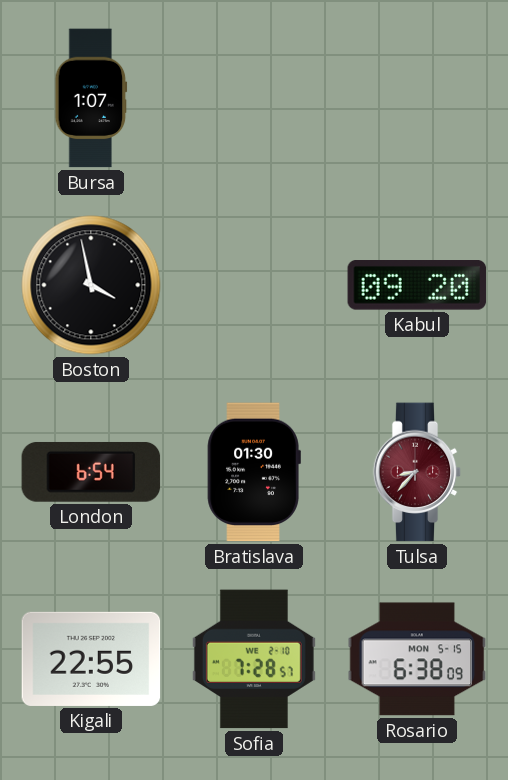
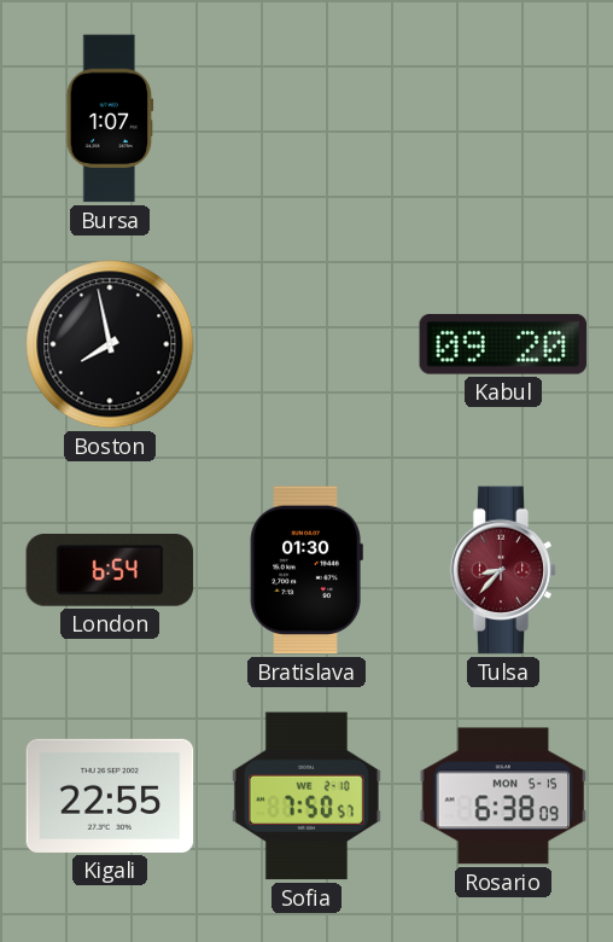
Boston: 3:58 -> 7:58
Sofia: 7:28 -> 7:50
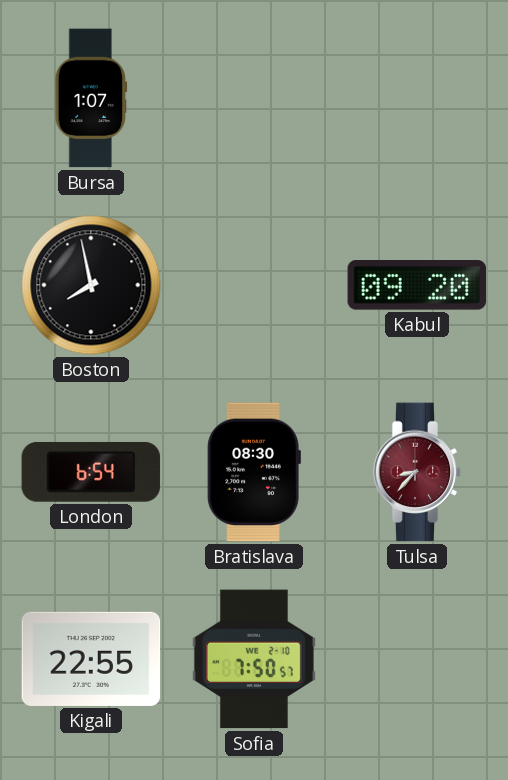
Bratislava: 01:30 -> 08:30
Rosario: 6:38 -> none
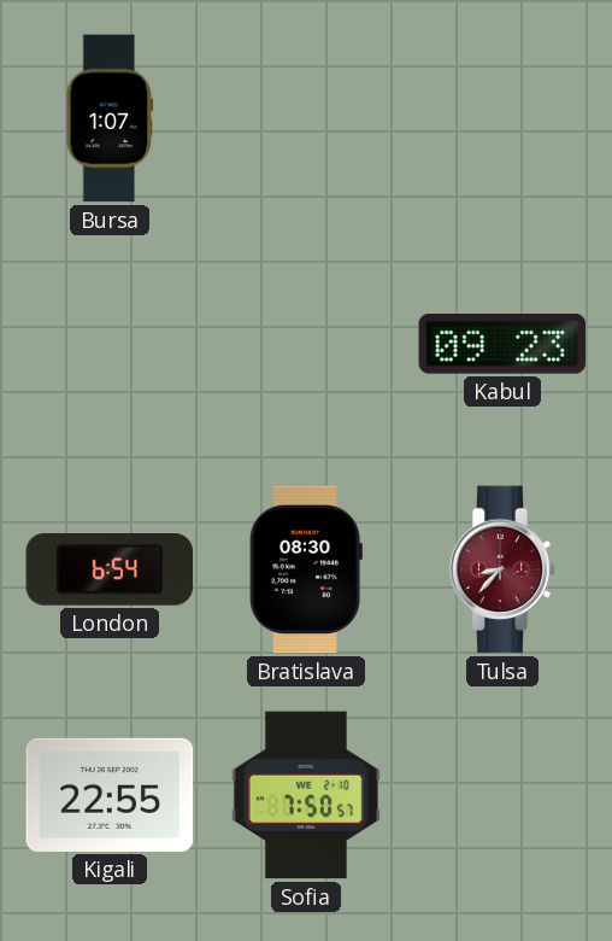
Boston: 7:58 -> none
Kabul: 09:20 -> 09:23
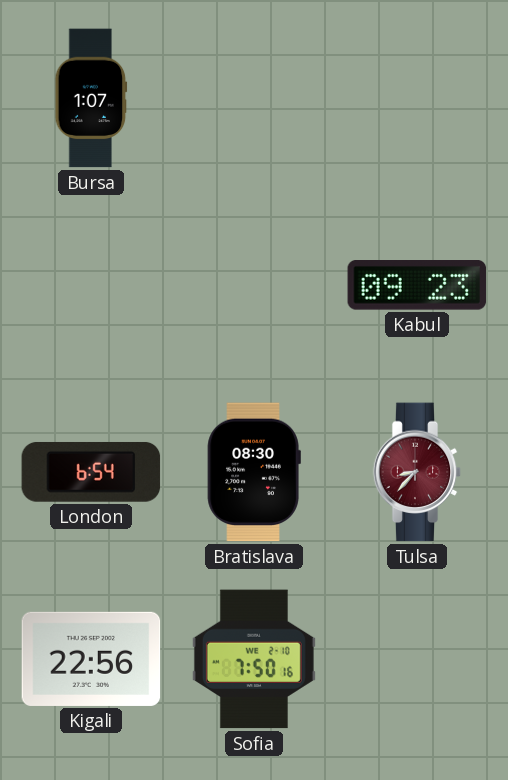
Kigali: 22:55 -> 22:56
Sofia: 7:50:57 -> 7:50:16
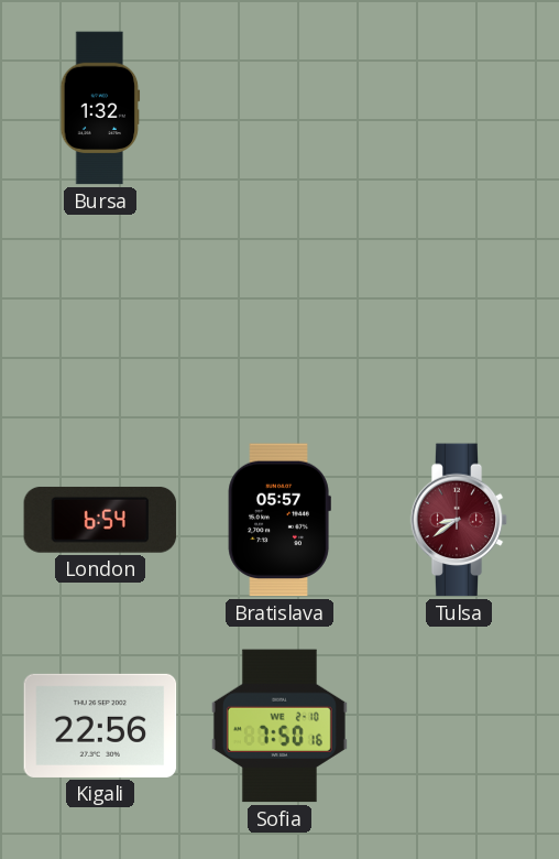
Bursa: 1:07 -> 1:32
Kabul: 09:23 -> none
Bratislava: 08:30 -> 05:57
Tulsa: 8:37 -> 8:39
